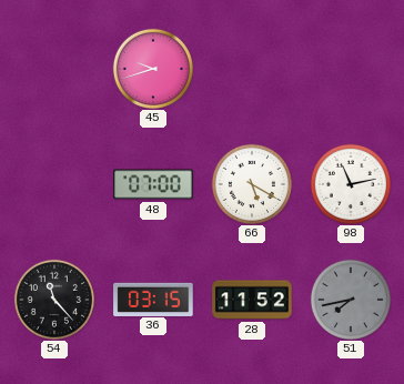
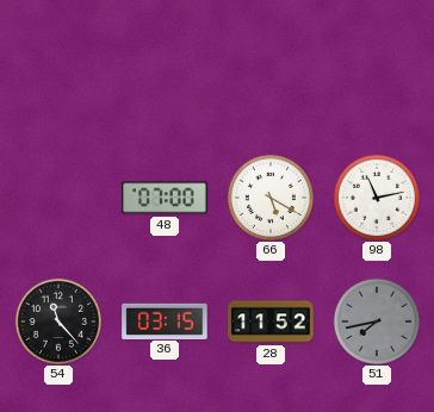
45: 9:42 -> none
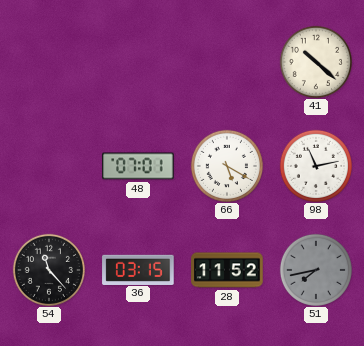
41: none -> 10:22
48: 07:00 -> 07:01
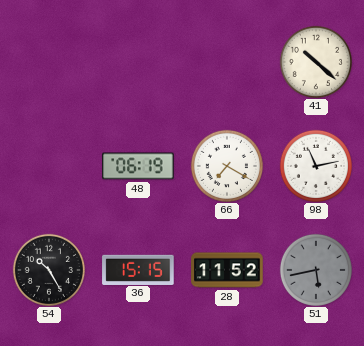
48: 07:01 -> 06:19
66: 5:20 -> 7:20
54: 11:23 -> 10:25
36: 03:15 -> 15:15
51: 7:43 -> 5:43
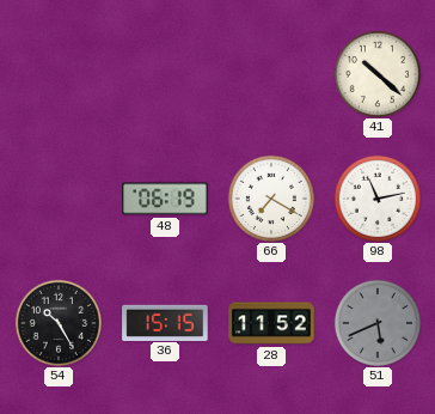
51: 5:43 -> 5:41
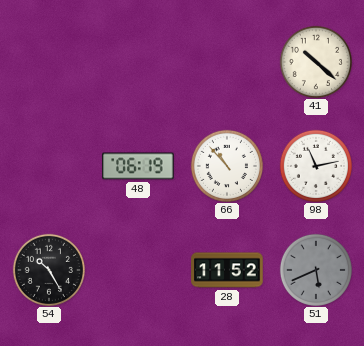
66: 7:20 -> 10:53
36: 15:15 -> none
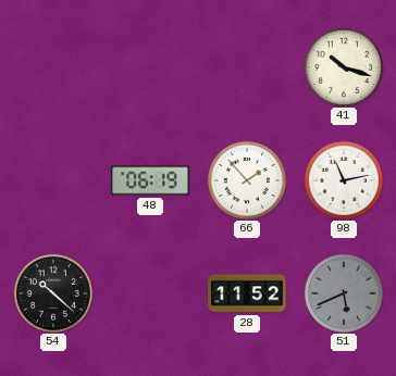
41: 10:22 -> 10:18
66: 10:53 -> 1:53
54: 10:25 -> 10:22
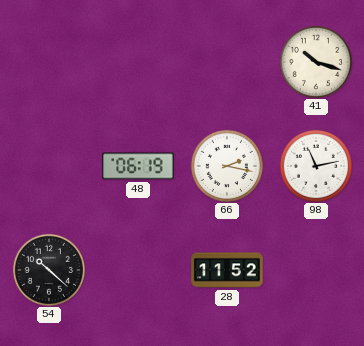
66: 1:53 -> 2:17
51: 5:41 -> none
